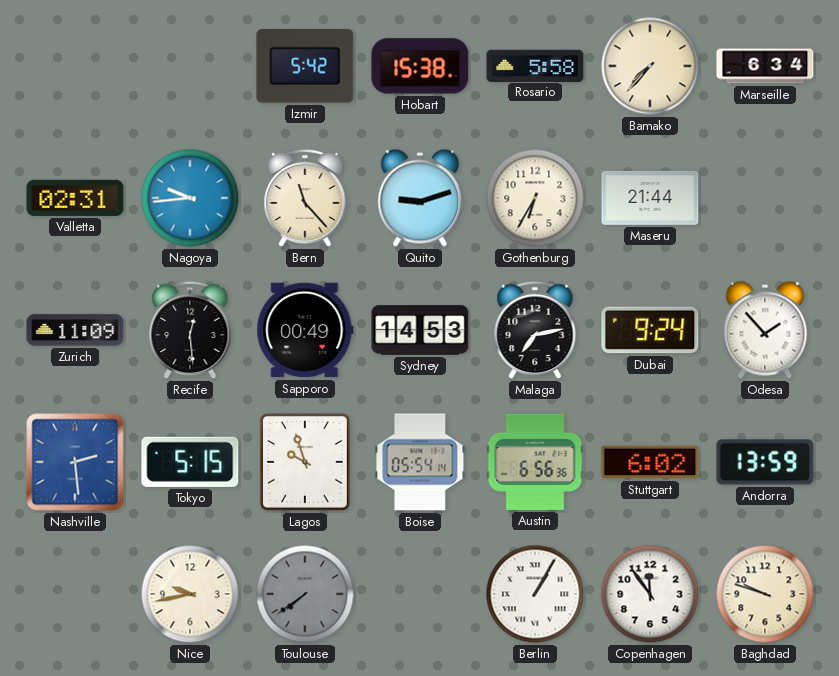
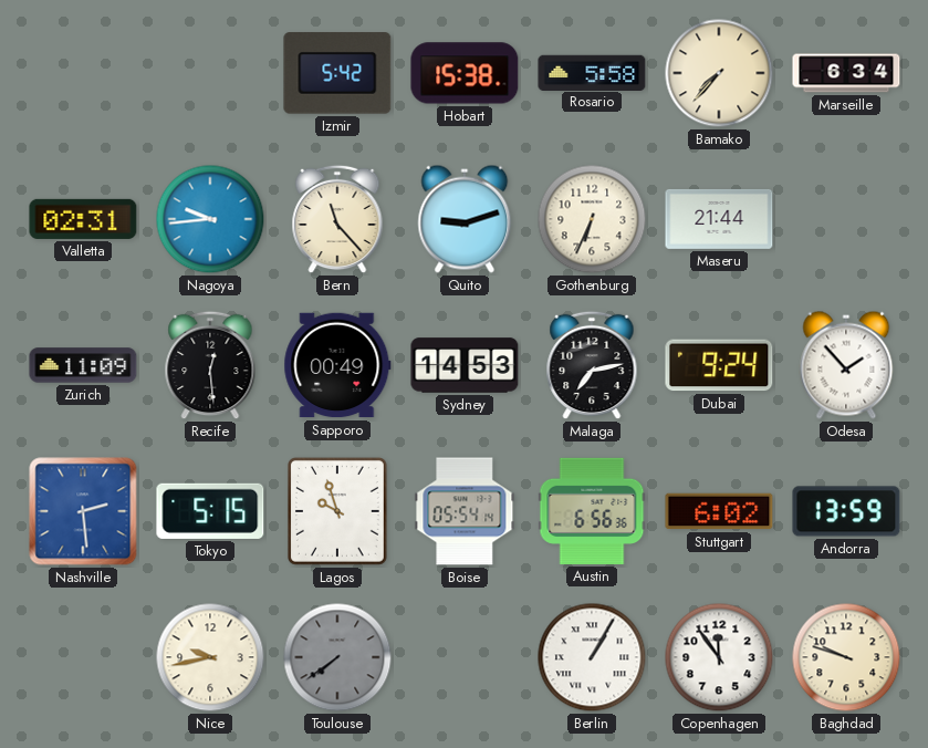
Gothenburg: 6:35 -> 6:34
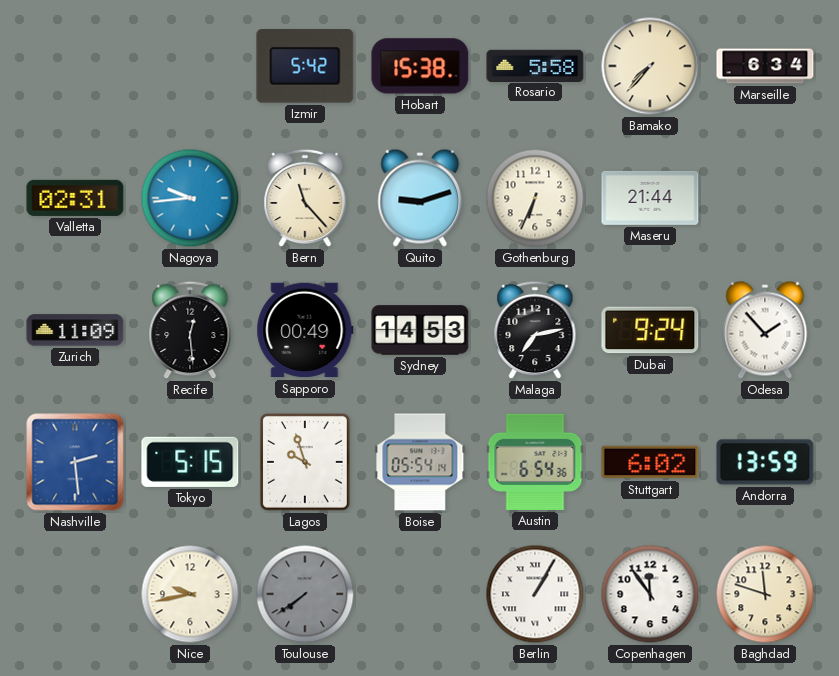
Austin: 6:56 -> 6:54
Baghdad: 9:48 -> 11:48
